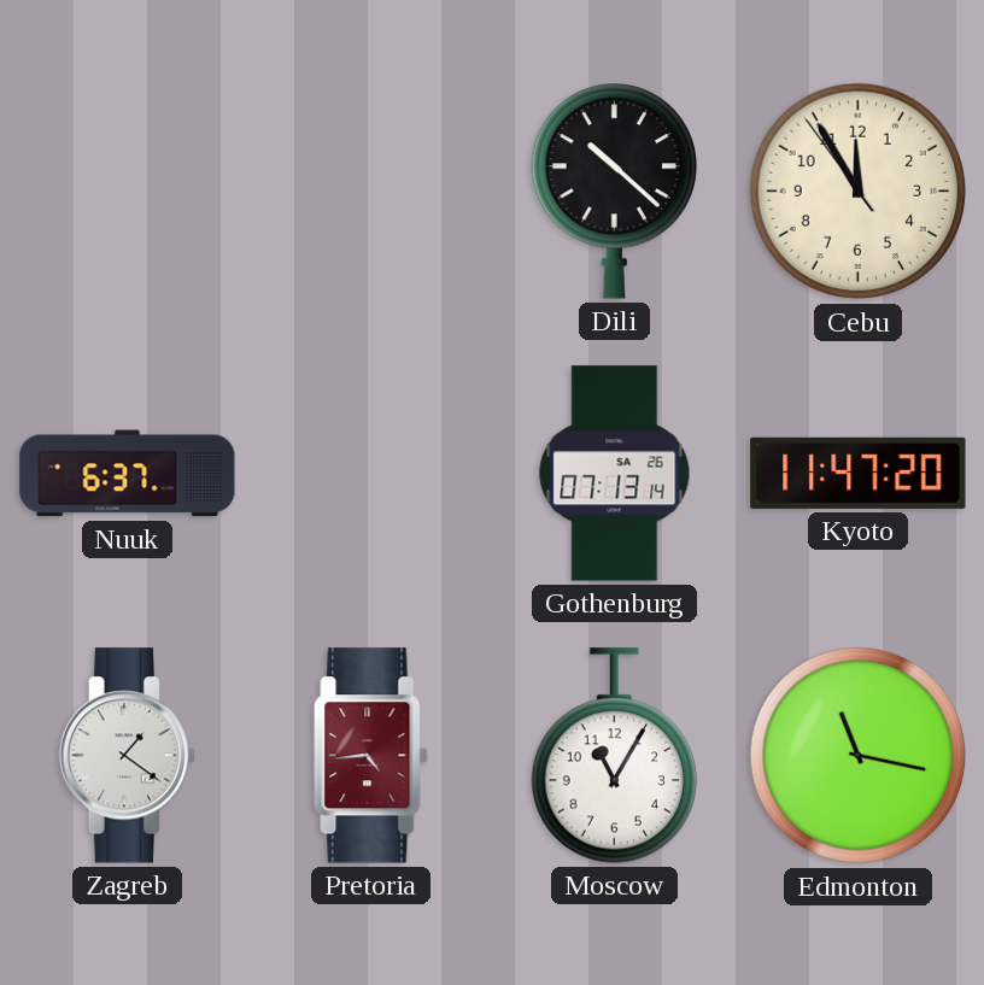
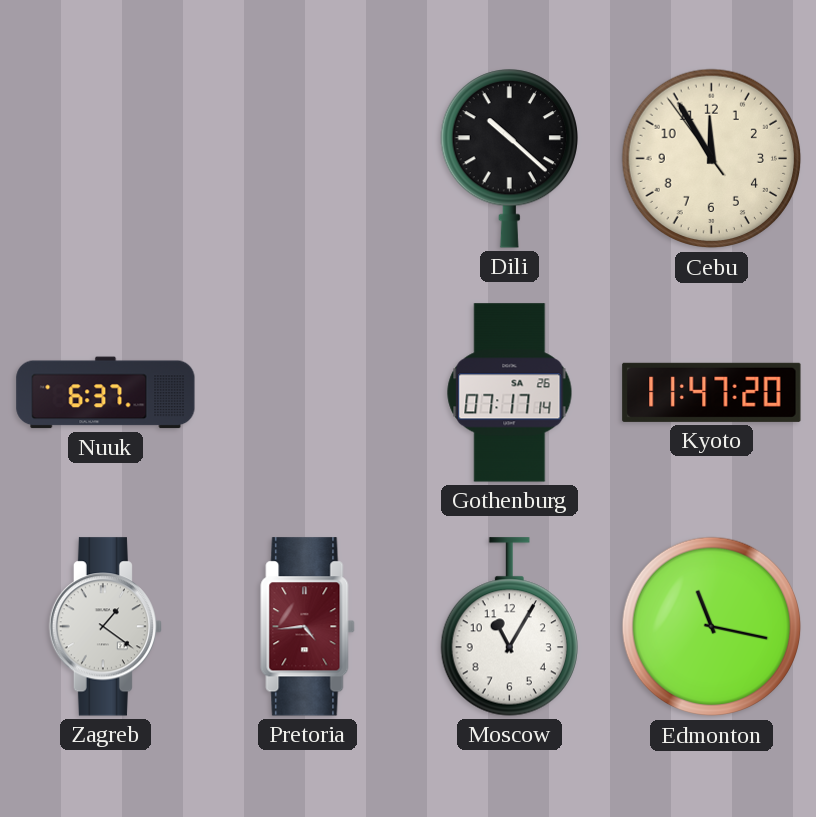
Gothenburg: 07:13 -> 07:17
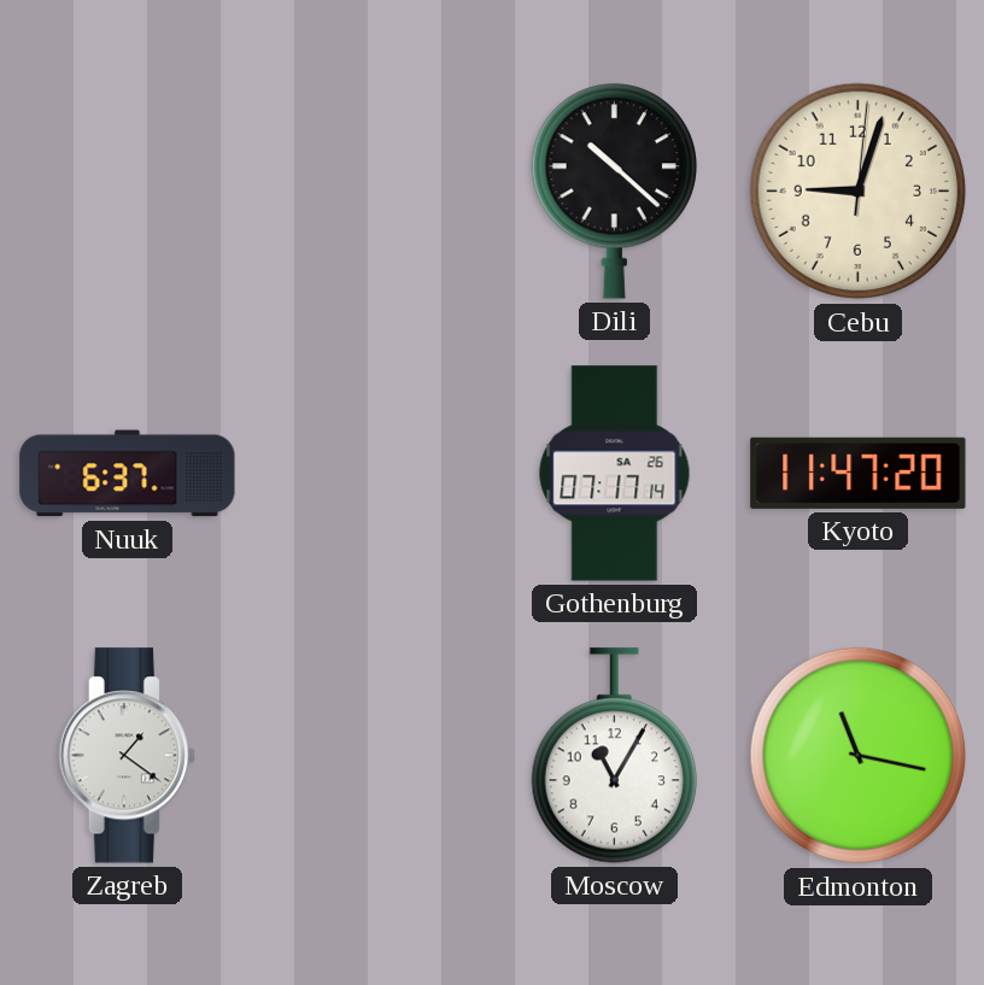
Cebu: 11:54 -> 9:03
Pretoria: 4:44 -> none
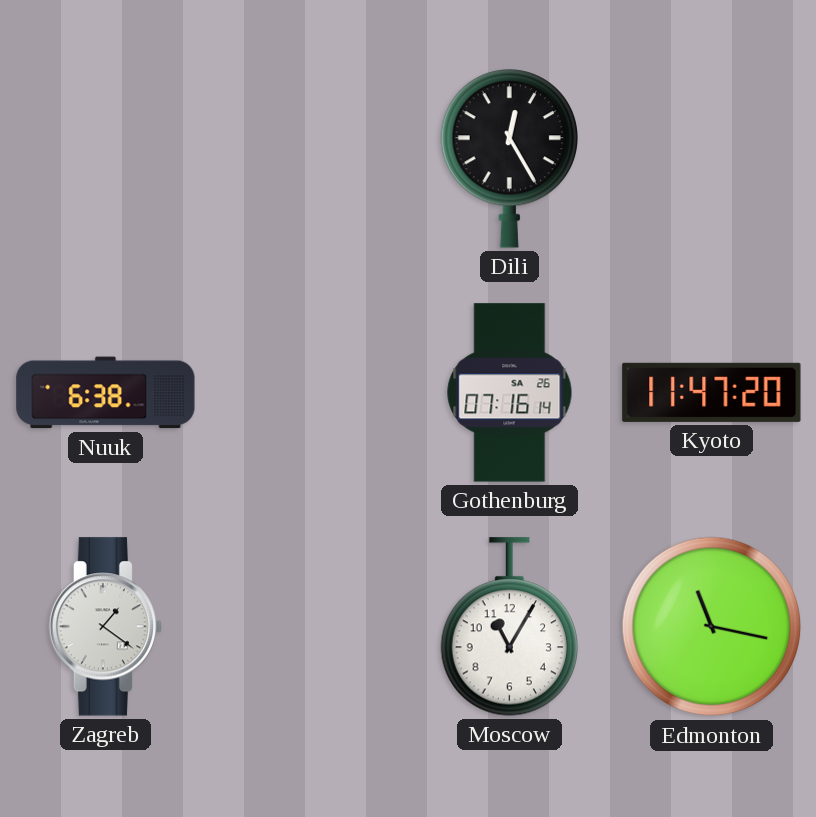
Dili: 10:22 -> 12:25
Cebu: 9:03 -> none
Nuuk: 6:37 -> 6:38
Gothenburg: 07:17 -> 07:16
